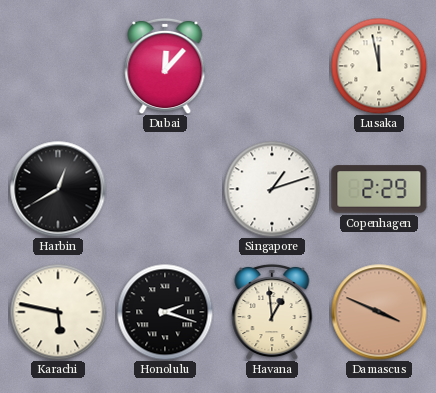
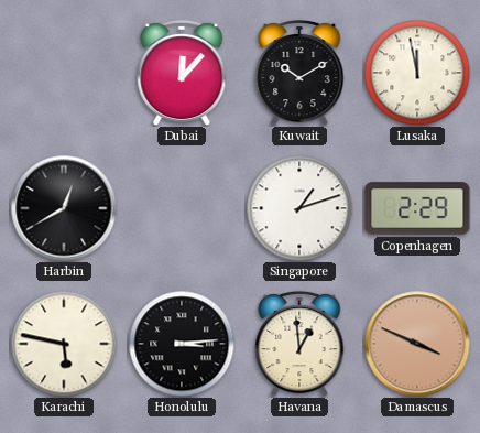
Kuwait: none -> 10:10
Honolulu: 2:18 -> 3:14
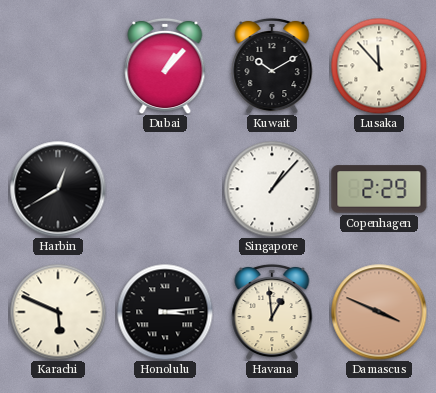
Dubai: 12:07 -> 1:07
Lusaka: 11:58 -> 11:53
Singapore: 1:12 -> 1:07
Karachi: 5:47 -> 5:49
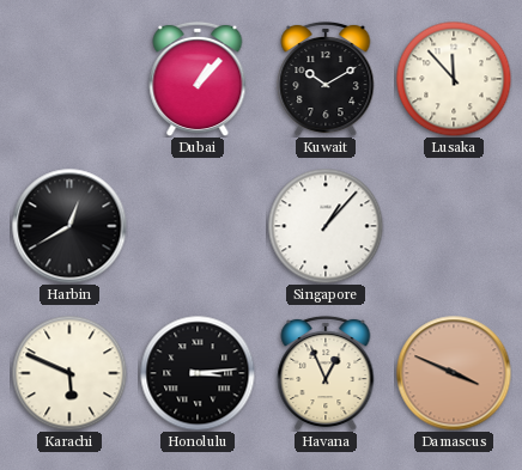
Copenhagen: 2:29 -> none
Havana: 12:59 -> 12:56
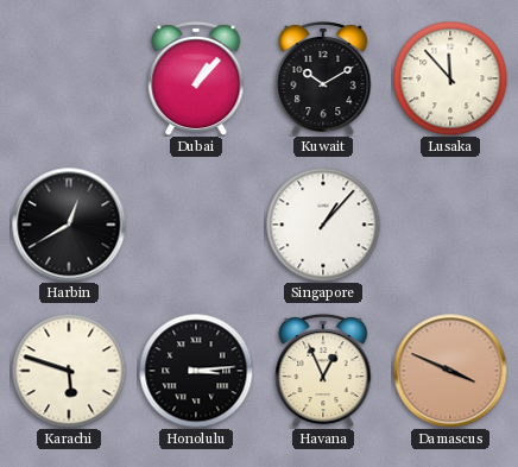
Karachi: 5:49 -> 5:48
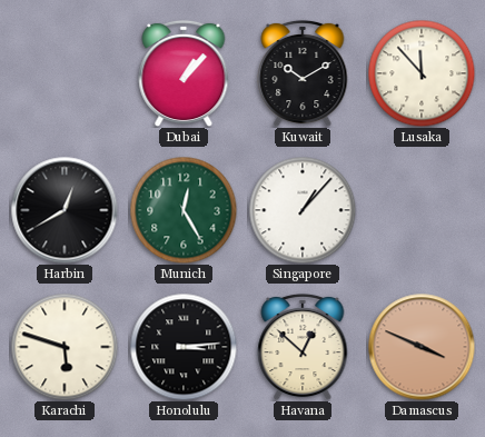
Munich: none -> 12:25
Havana: 12:56 -> 12:52
